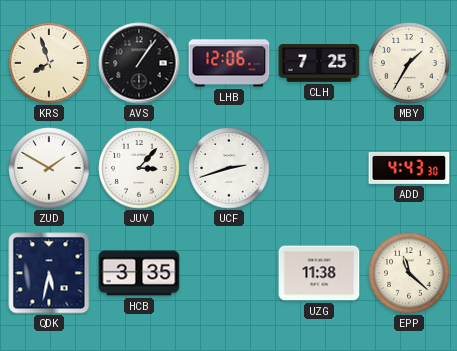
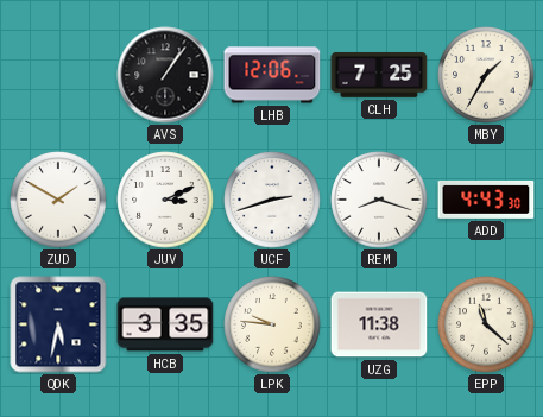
KRS: 7:57 -> none
JUV: 3:07 -> 3:11
REM: none -> 8:18
LPK: none -> 9:46
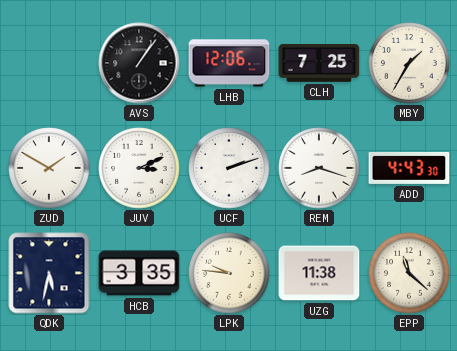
UCF: 2:42 -> 2:12
